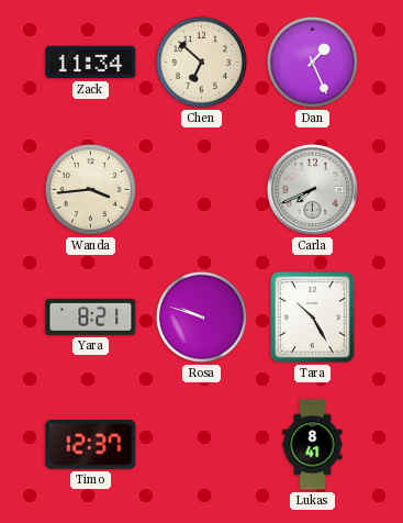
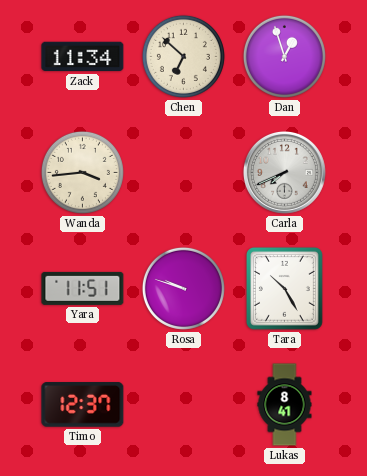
Dan: 1:26 -> 12:57
Yara: 8:21 -> 11:51
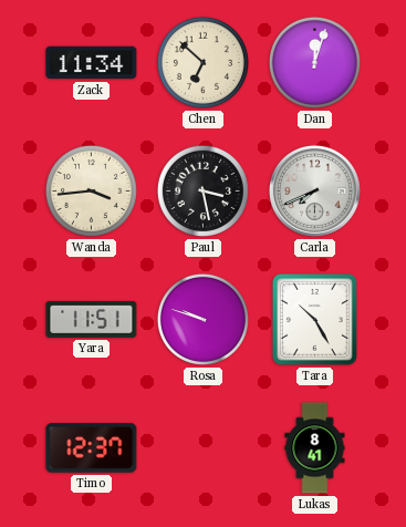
Dan: 12:57 -> 12:03
Paul: none -> 3:28
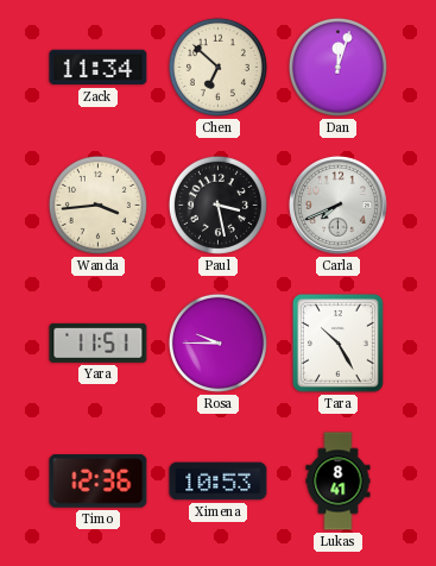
Rosa: 9:48 -> 9:45
Timo: 12:37 -> 12:36
Ximena: none -> 10:53
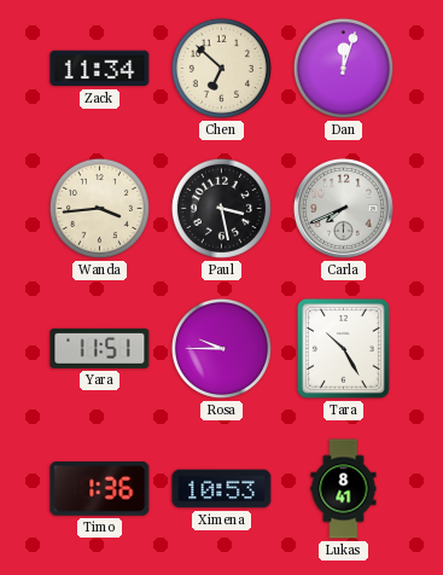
Timo: 12:36 -> 1:36
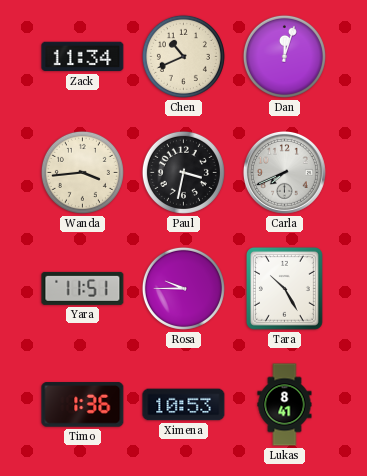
Chen: 6:52 -> 10:41
Paul: 3:28 -> 3:32
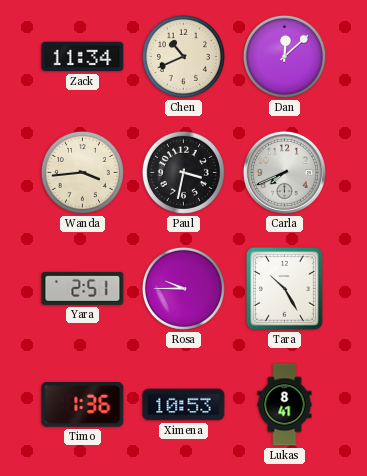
Dan: 12:03 -> 12:08
Yara: 11:51 -> 2:51
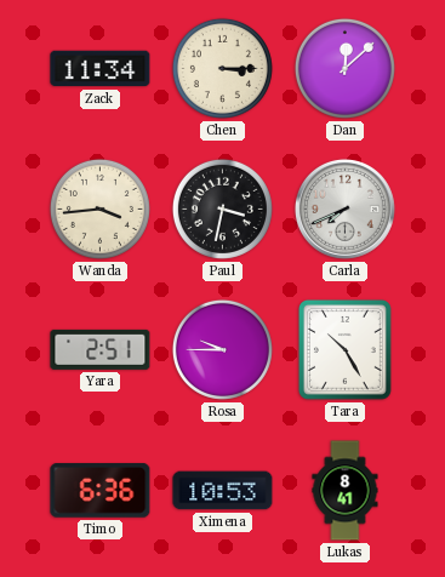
Chen: 10:41 -> 3:15
Timo: 1:36 -> 6:36
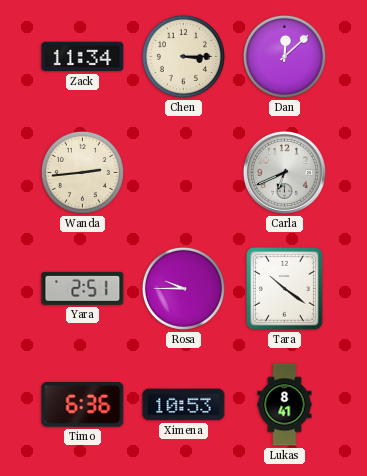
Wanda: 3:44 -> 2:44
Paul: 3:32 -> none
Carla: 7:41 -> 6:41
Tara: 10:25 -> 10:21
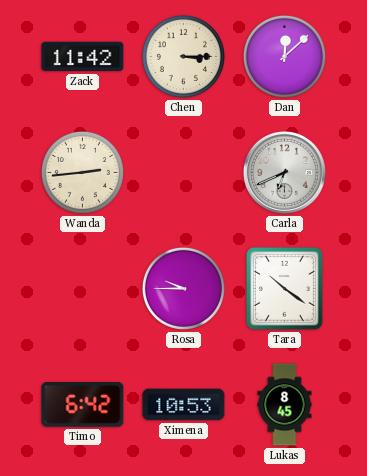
Zack: 11:34 -> 11:42
Yara: 2:51 -> none
Timo: 6:36 -> 6:42
Lukas: 8:41 -> 8:45
